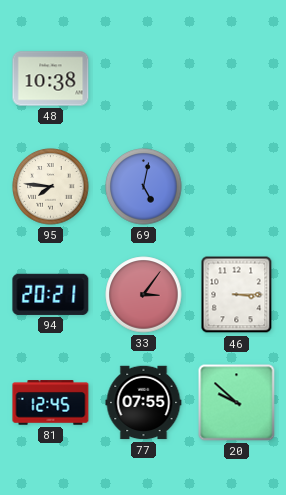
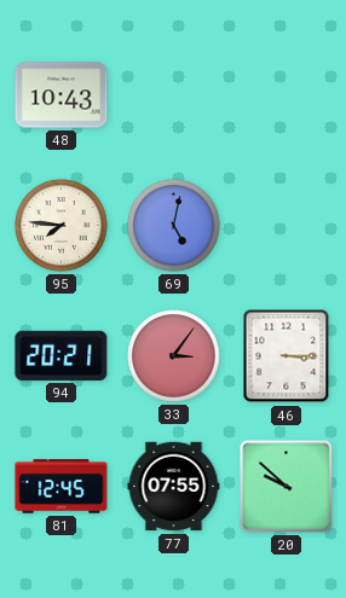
48: 10:38 -> 10:43
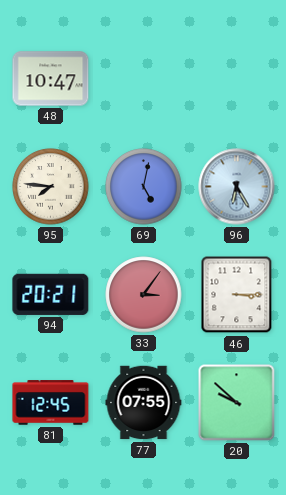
48: 10:43 -> 10:47
96: none -> 6:25
